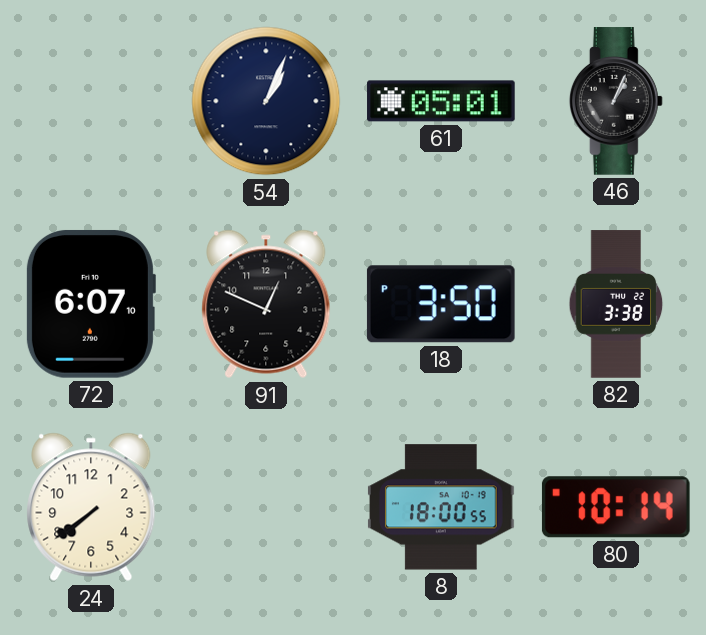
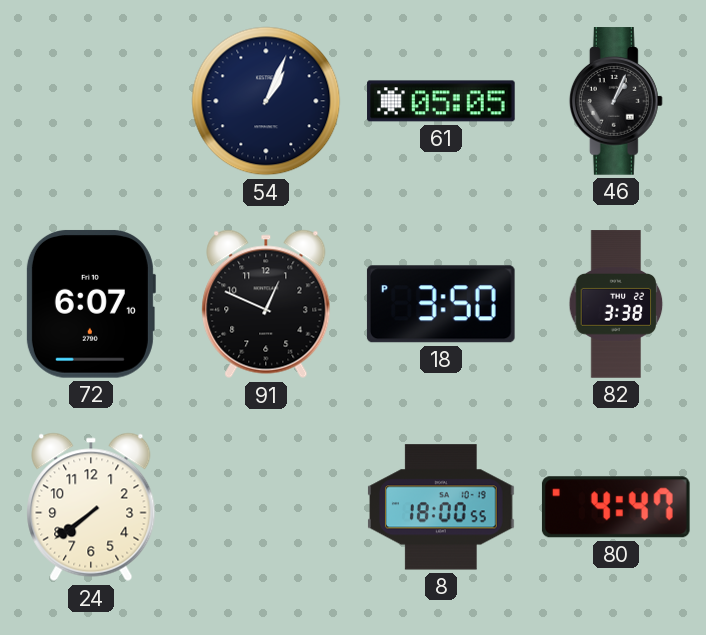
61: 05:01 -> 05:05
80: 10:14 -> 4:47
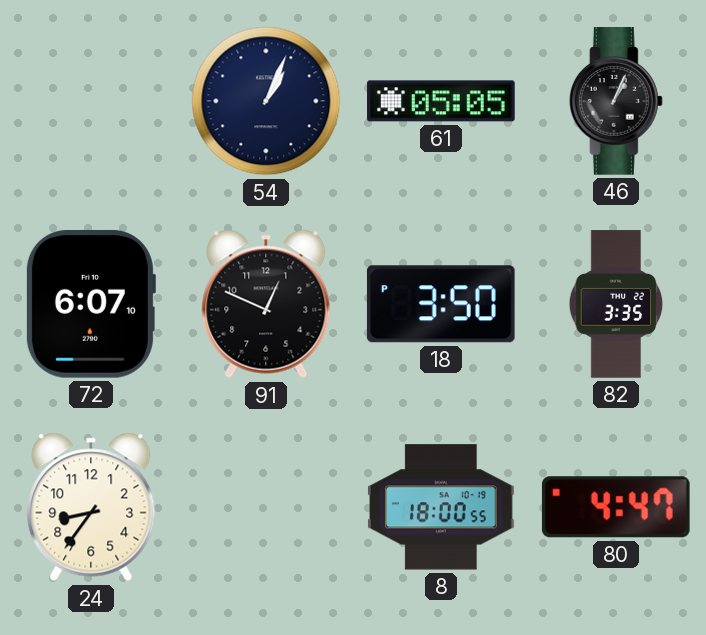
82: 3:38 -> 3:35
24: 7:39 -> 8:36
